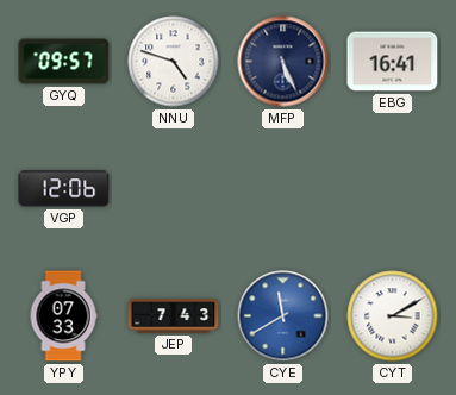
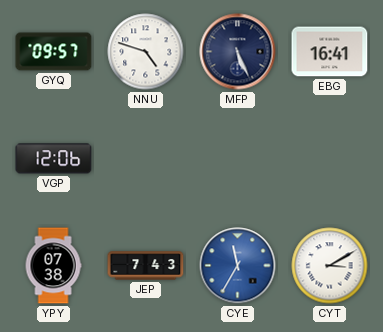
YPY: 07:33 -> 07:38
CYE: 11:40 -> 11:35
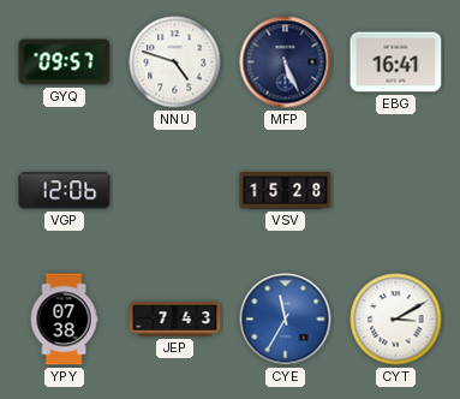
VSV: none -> 15:28
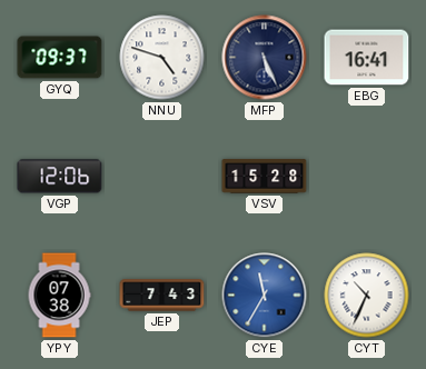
GYQ: 09:57 -> 09:37
CYT: 3:10 -> 10:34
